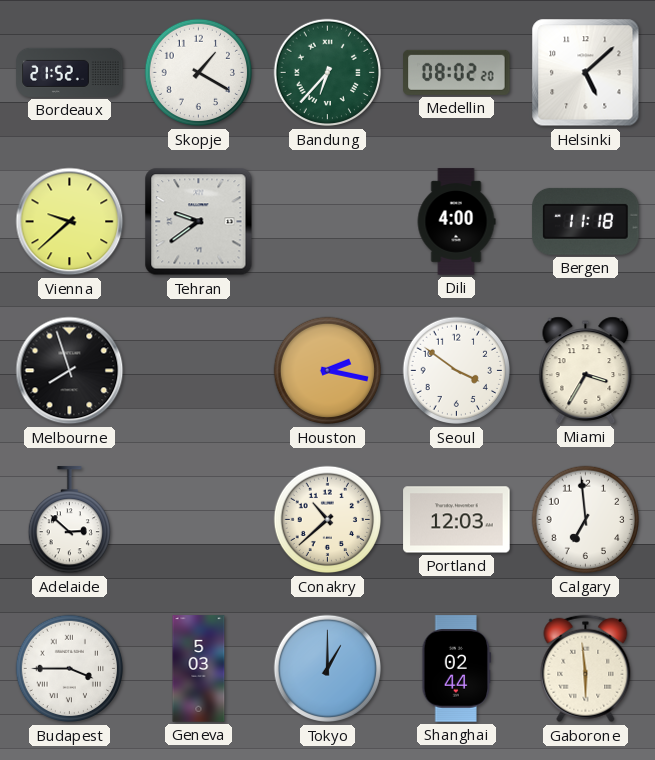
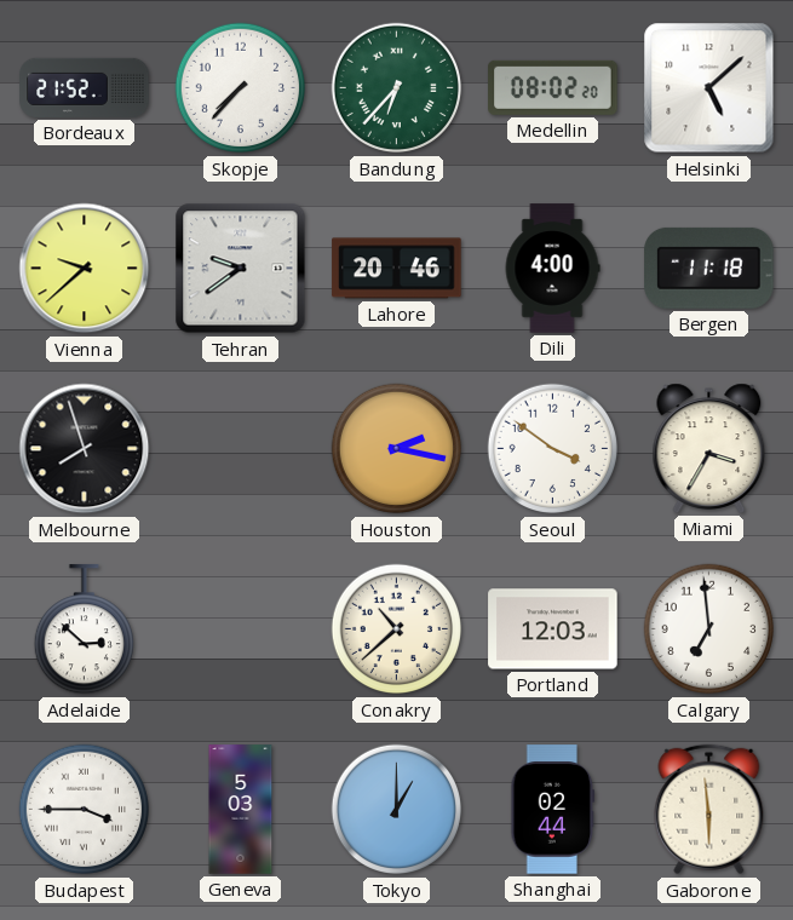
Skopje: 1:20 -> 7:37
Lahore: none -> 20:46
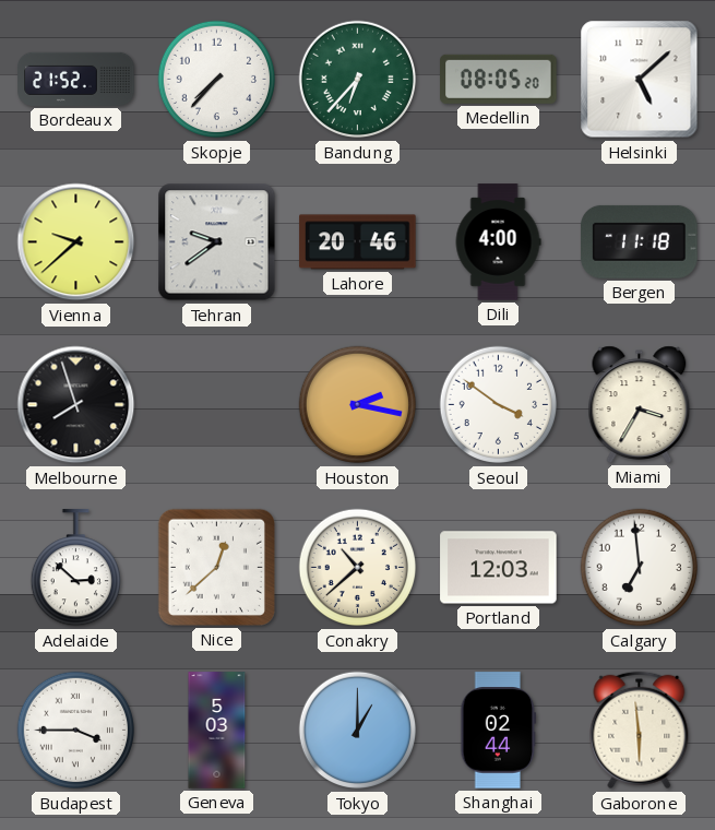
Medellin: 08:02 -> 08:05
Nice: none -> 12:38
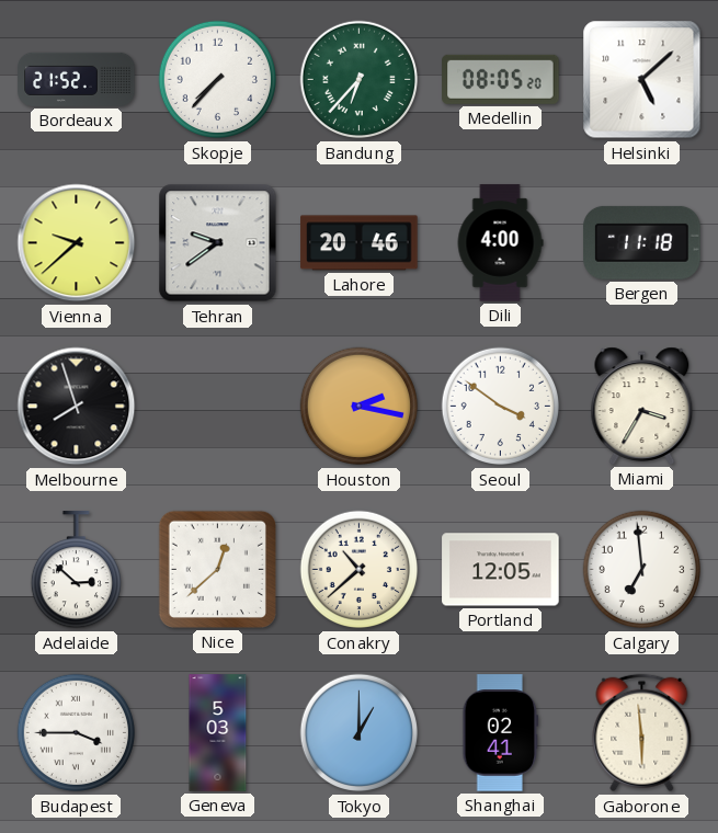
Portland: 12:03 -> 12:05
Shanghai: 02:44 -> 02:41
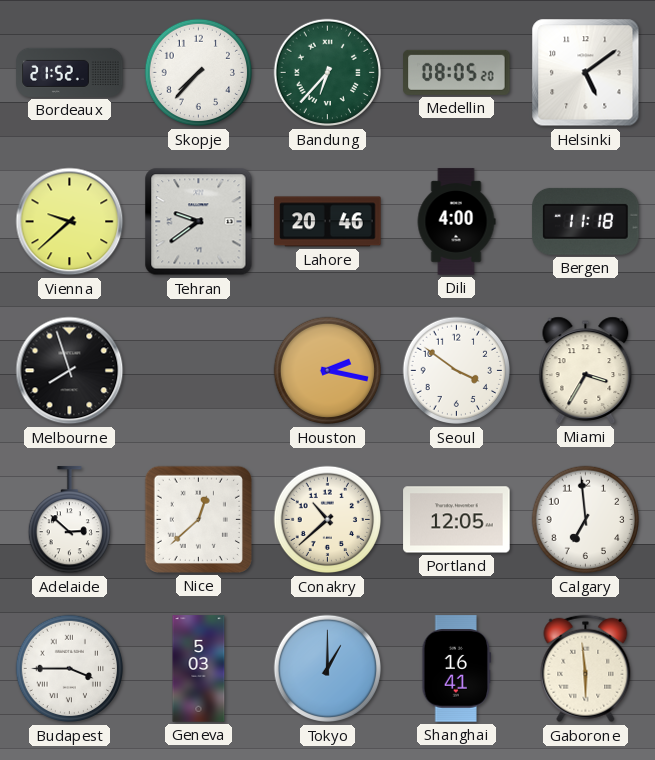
Helsinki: 5:08 -> 5:09
Shanghai: 02:41 -> 16:41
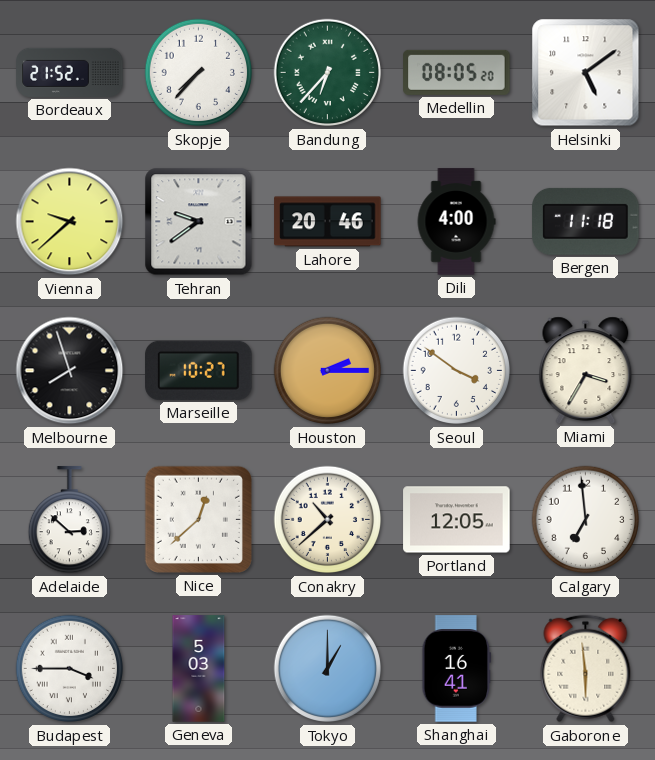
Marseille: none -> 10:27
Houston: 2:17 -> 2:15
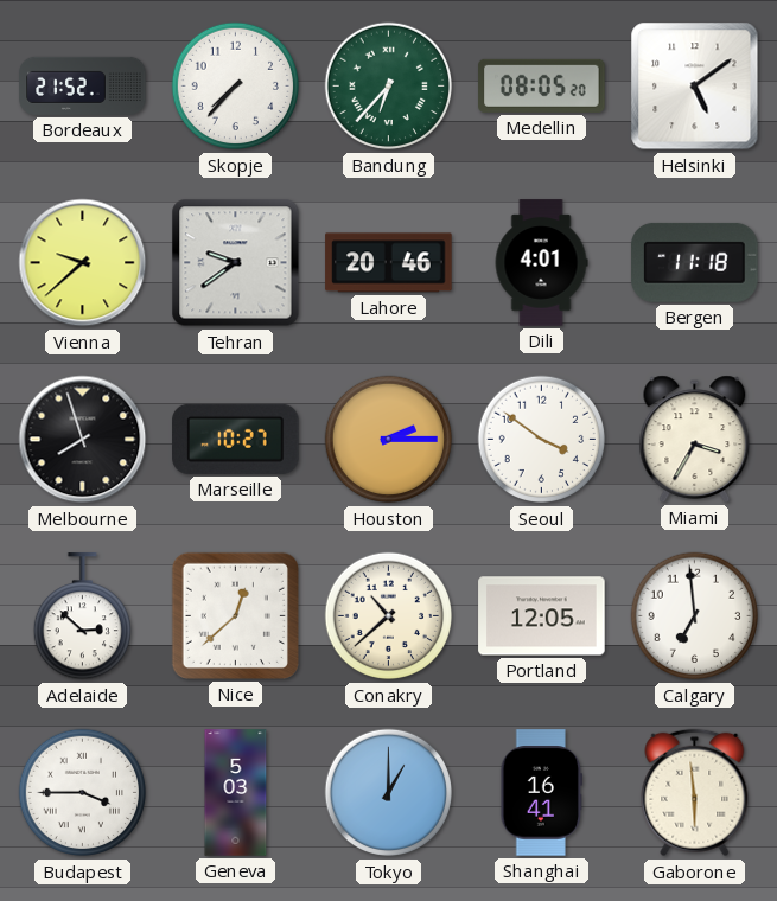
Dili: 4:00 -> 4:01
